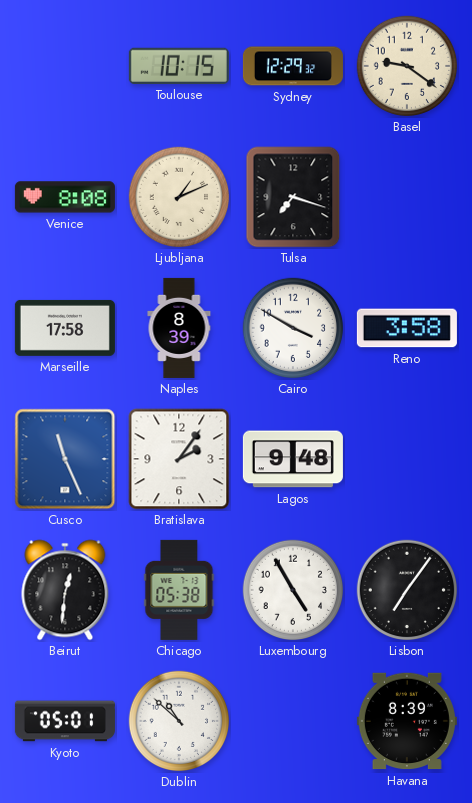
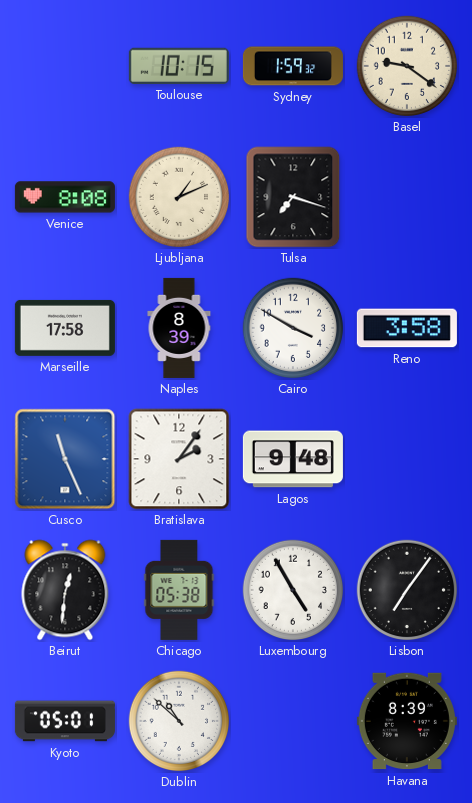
Sydney: 12:29 -> 1:59
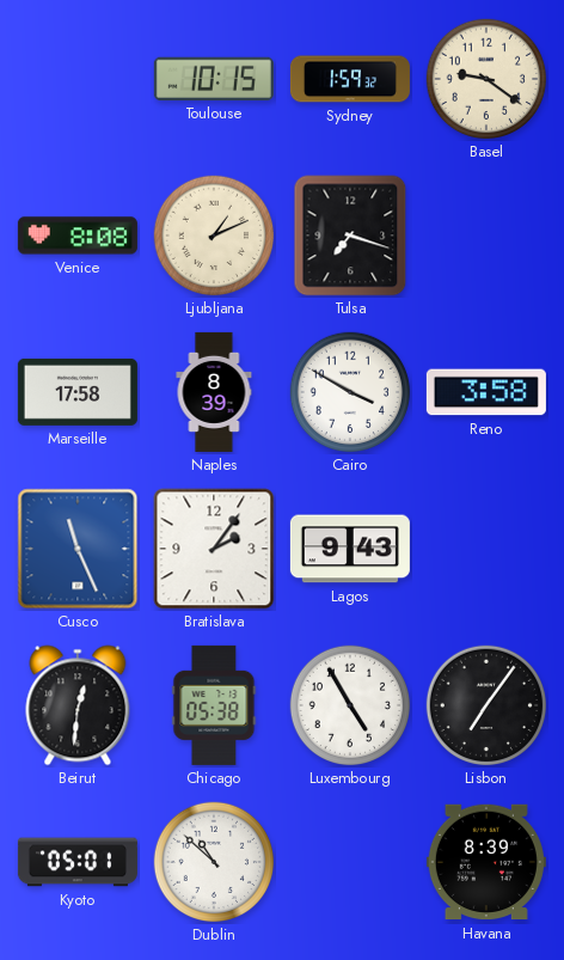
Lagos: 9:48 -> 9:43
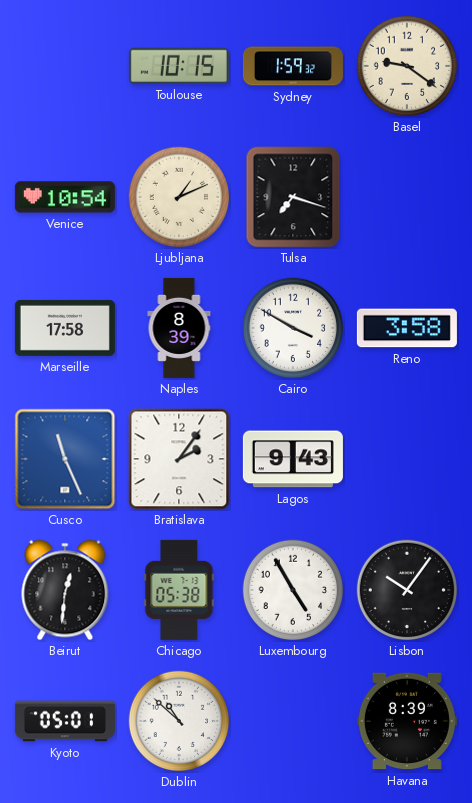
Venice: 8:08 -> 10:54
Lisbon: 7:06 -> 10:06
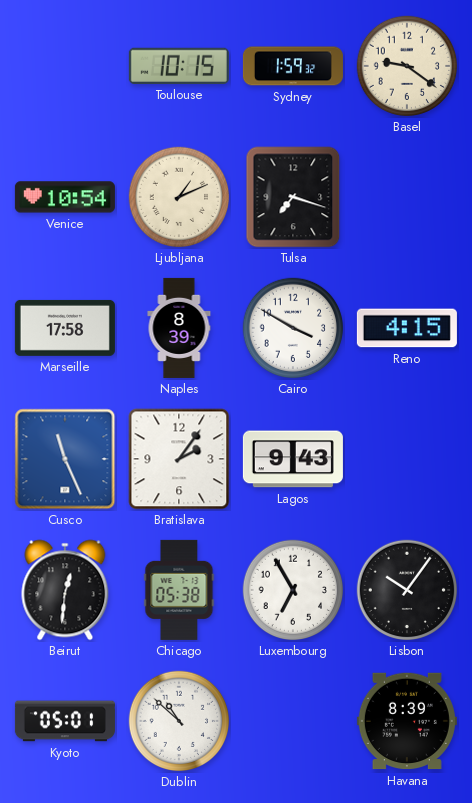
Reno: 3:58 -> 4:15
Luxembourg: 4:55 -> 6:55
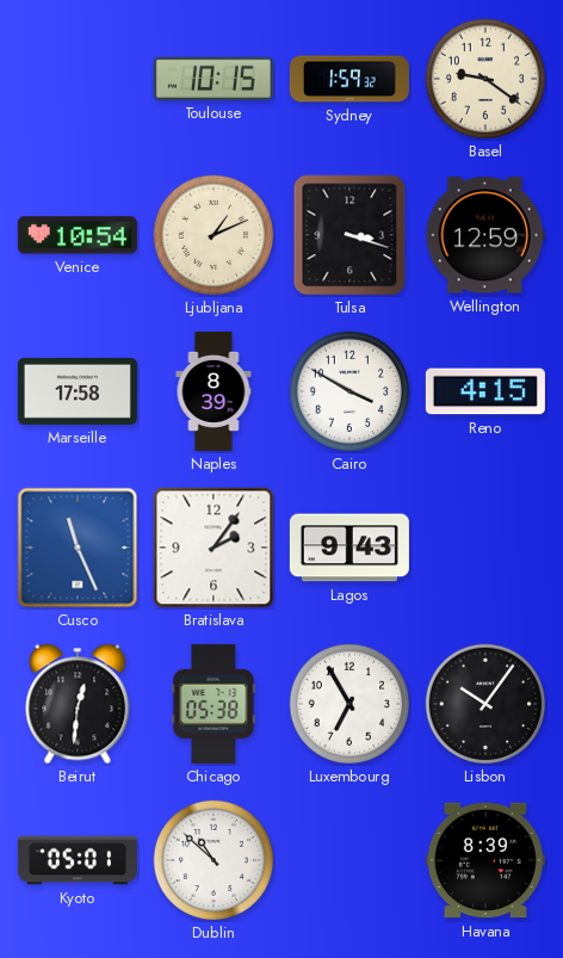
Tulsa: 7:18 -> 3:18
Wellington: none -> 12:59
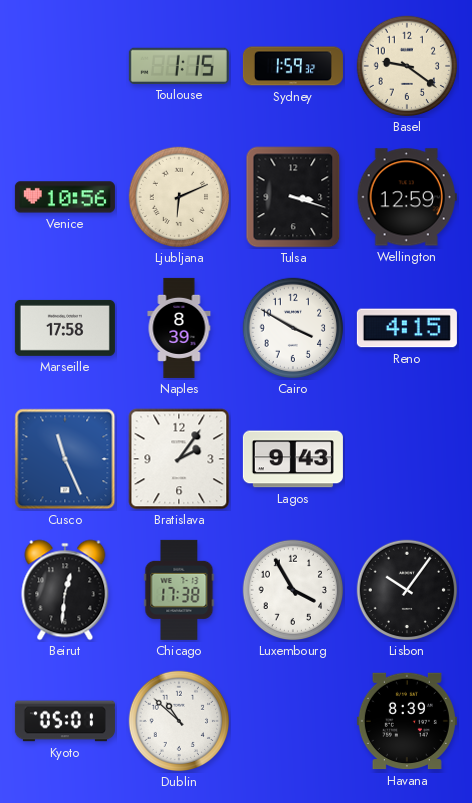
Toulouse: 10:15 -> 1:15
Venice: 10:54 -> 10:56
Ljubljana: 1:11 -> 6:11
Chicago: 05:38 -> 17:38
Luxembourg: 6:55 -> 3:55
